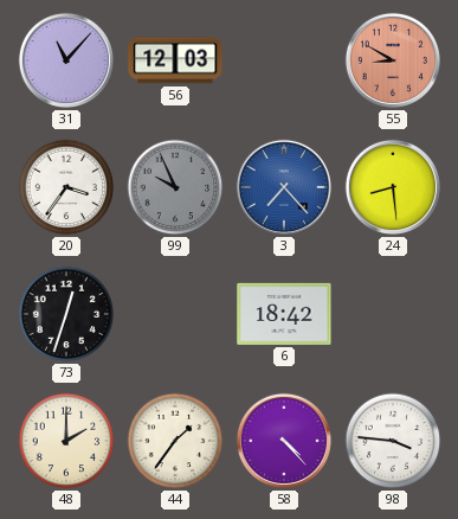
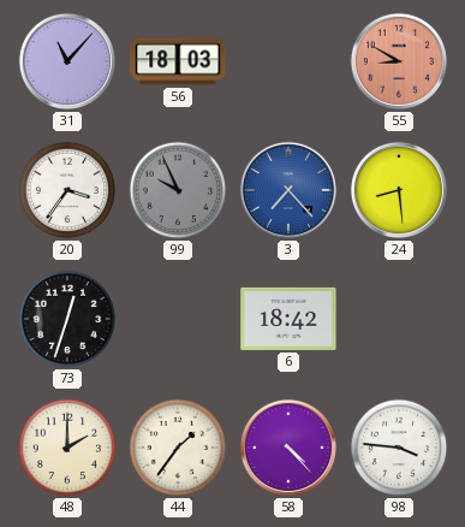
56: 12:03 -> 18:03
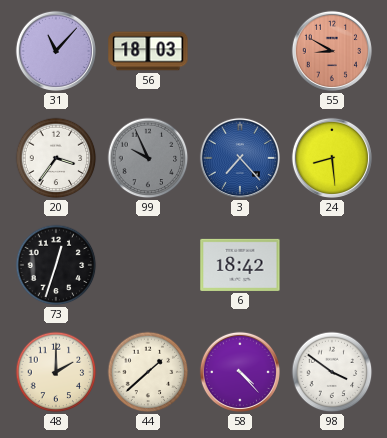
44: 1:36 -> 1:38
98: 3:46 -> 3:51
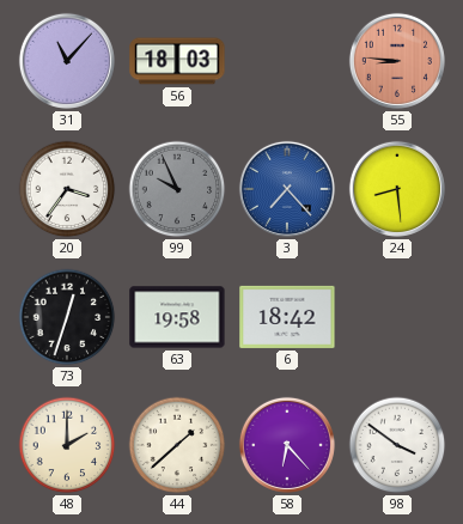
55: 8:50 -> 8:46
63: none -> 19:58
58: 4:23 -> 6:23
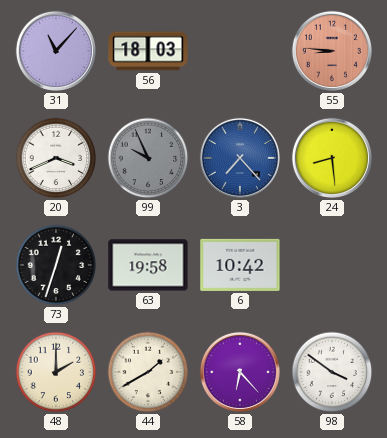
20: 3:36 -> 3:41
6: 18:42 -> 10:42
44: 1:38 -> 1:40
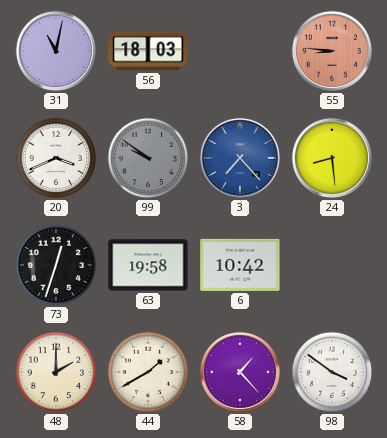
31: 11:07 -> 11:02
99: 9:56 -> 9:51
58: 6:23 -> 1:23
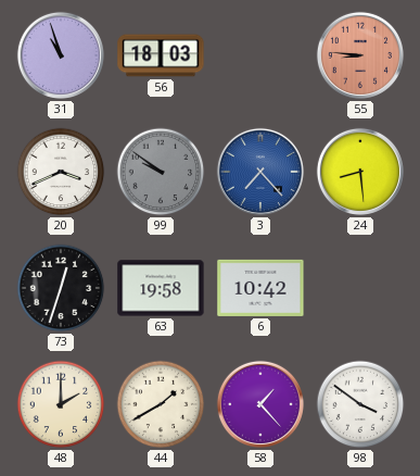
31: 11:02 -> 10:57
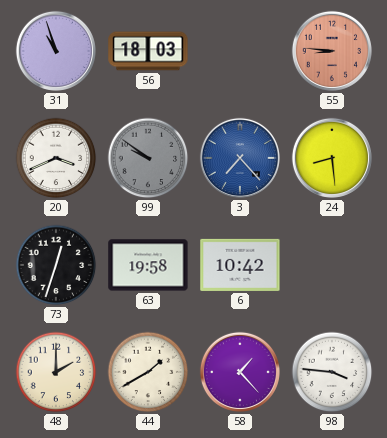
98: 3:51 -> 3:46
